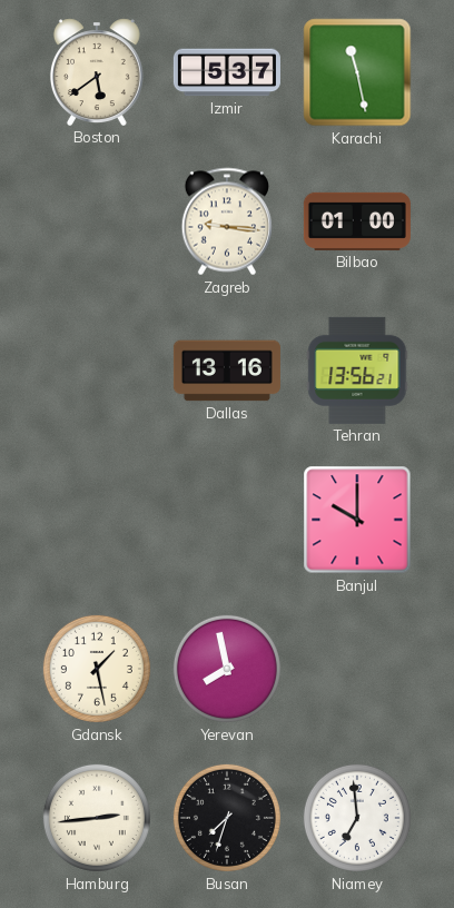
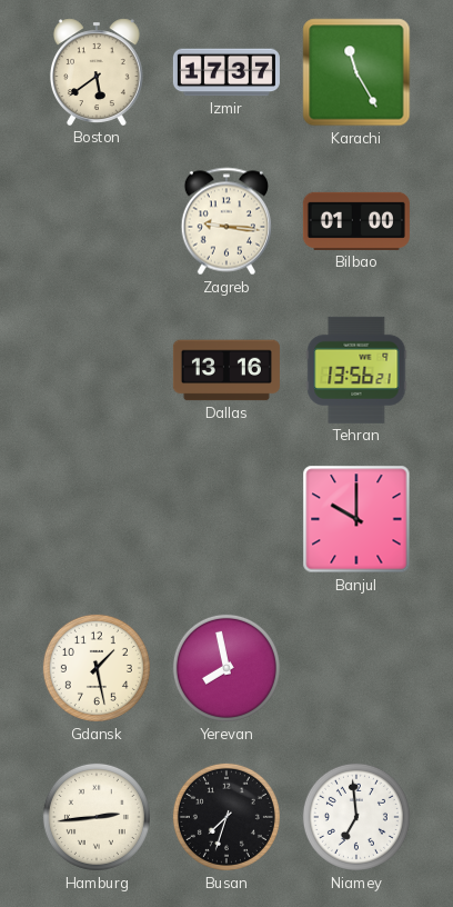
Izmir: 5:37 -> 17:37
Karachi: 11:28 -> 11:25
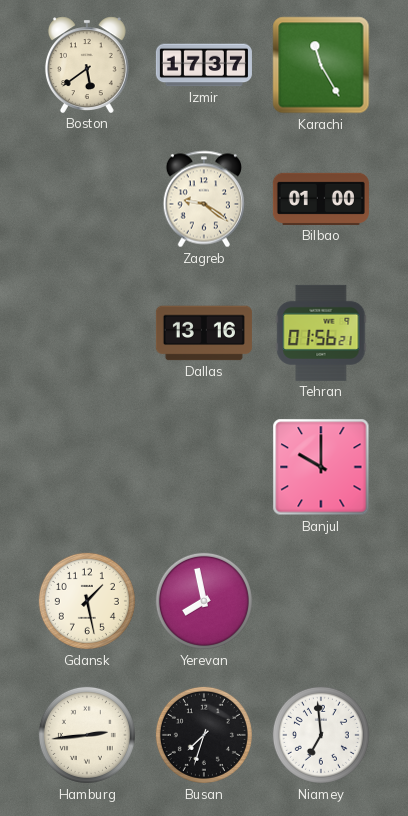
Zagreb: 9:16 -> 9:21
Tehran: 13:56 -> 01:56
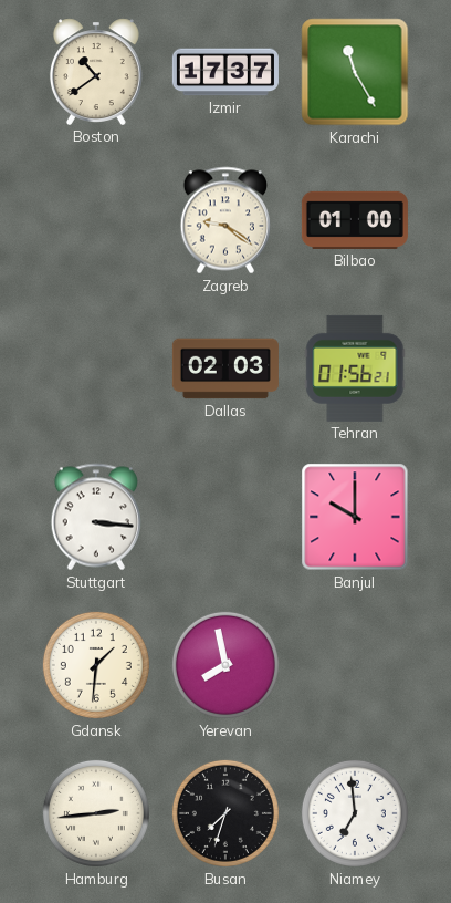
Boston: 5:39 -> 10:39
Dallas: 13:16 -> 02:03
Stuttgart: none -> 3:16
Gdansk: 1:28 -> 1:31
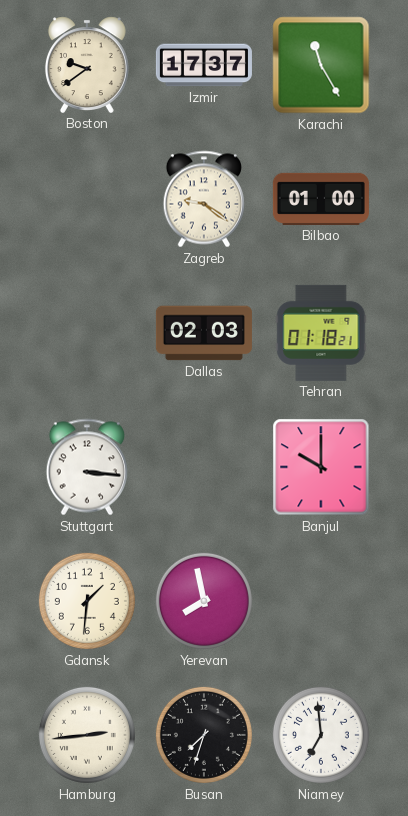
Boston: 10:39 -> 9:39
Tehran: 01:56 -> 01:18
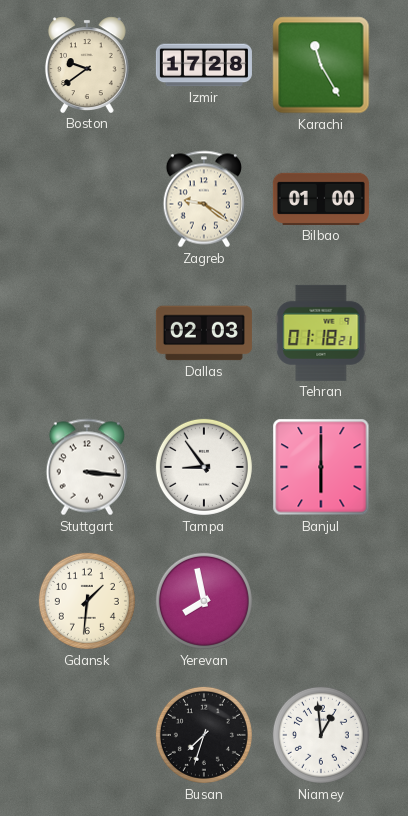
Izmir: 17:37 -> 17:28
Tampa: none -> 8:54
Banjul: 10:00 -> 6:00
Hamburg: 2:44 -> none
Niamey: 6:59 -> 12:59
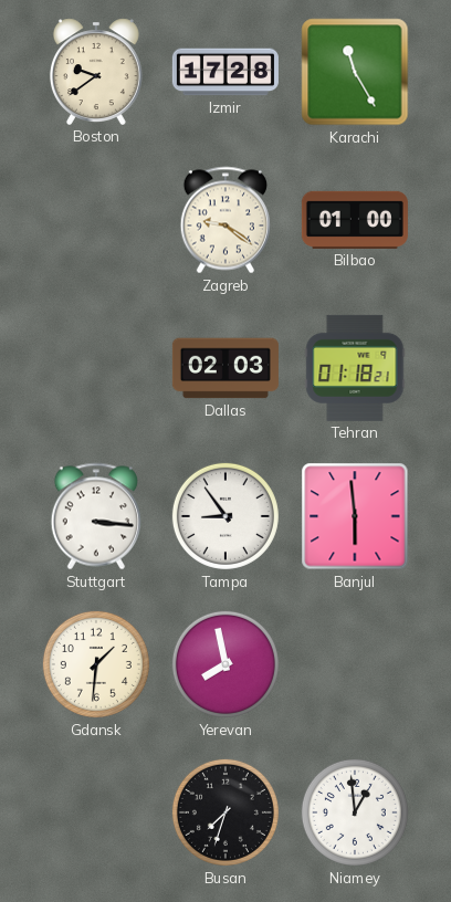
Banjul: 6:00 -> 5:59
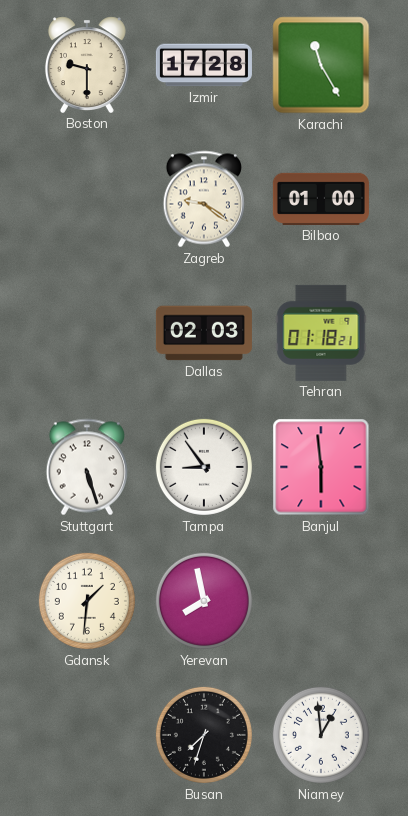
Boston: 9:39 -> 9:30
Stuttgart: 3:16 -> 5:27
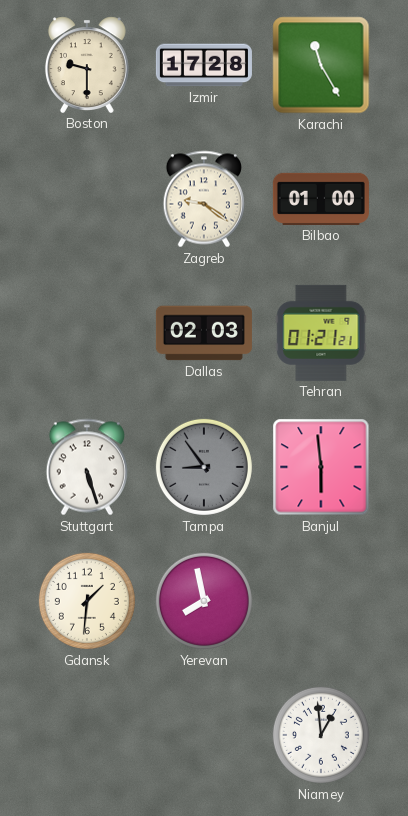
Tehran: 01:18 -> 01:21
Tampa dial: white -> grey
Busan: 7:33 -> none
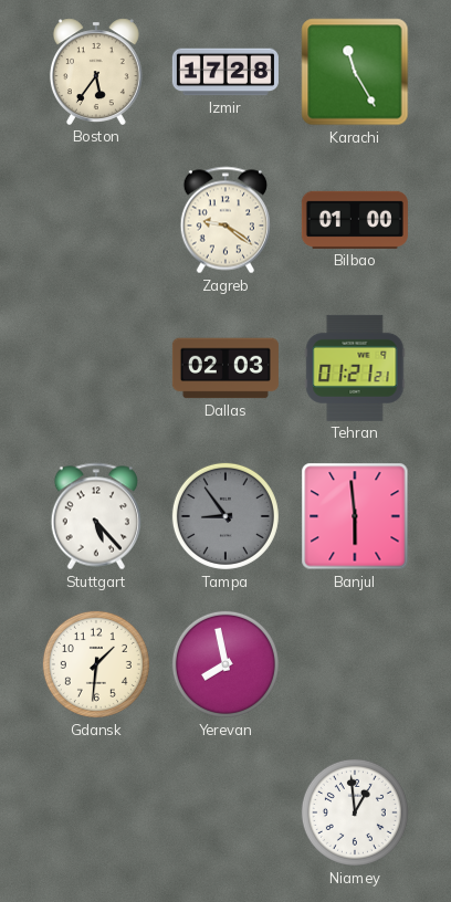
Boston: 9:30 -> 5:36
Stuttgart: 5:27 -> 5:23
